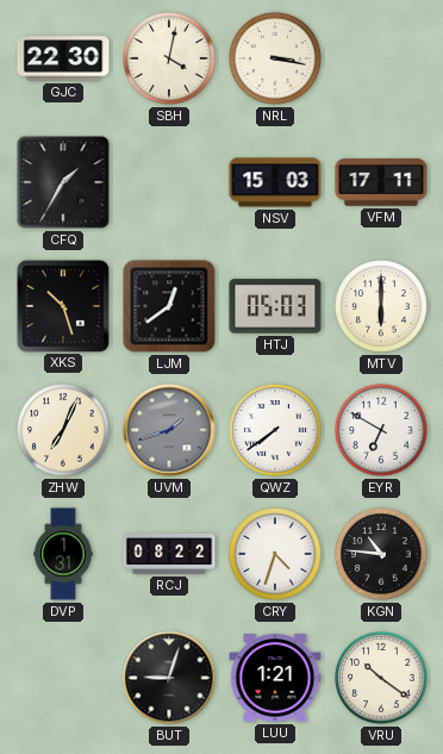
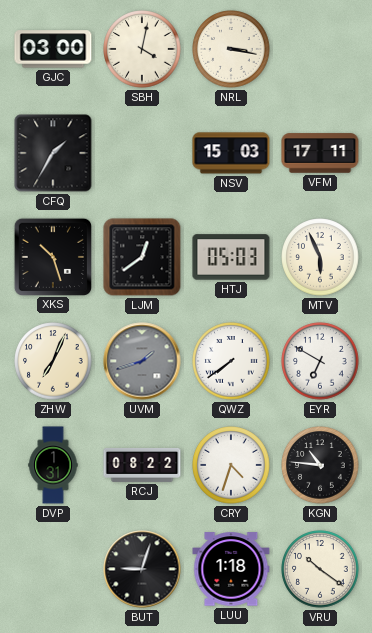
GJC: 22:30 -> 03:00
MTV: 6:00 -> 5:56
LUU: 1:21 -> 1:18
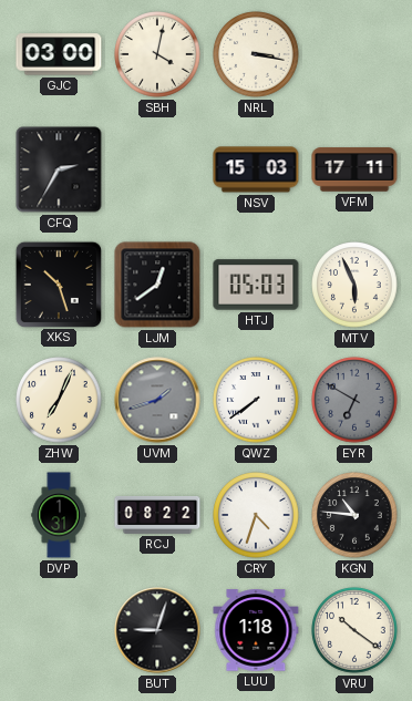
CFQ: 1:35 -> 2:35
EYR dial: white -> grey
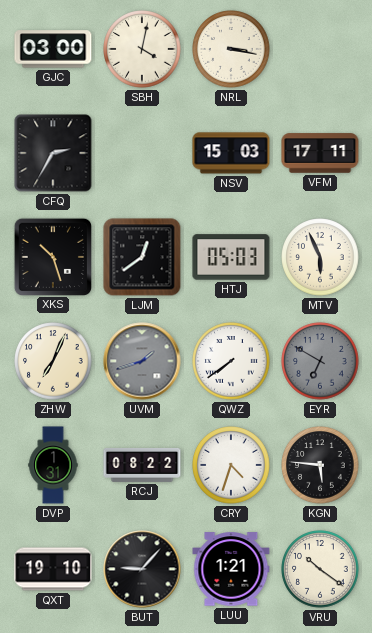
KGN: 10:46 -> 5:46
QXT: none -> 19:10
BUT: 9:03 -> 9:07
LUU: 1:18 -> 1:21
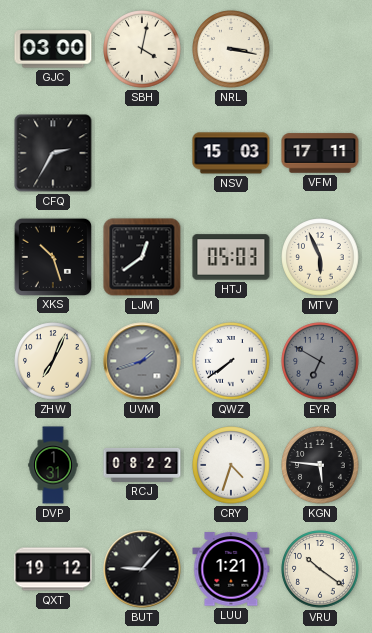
QXT: 19:10 -> 19:12
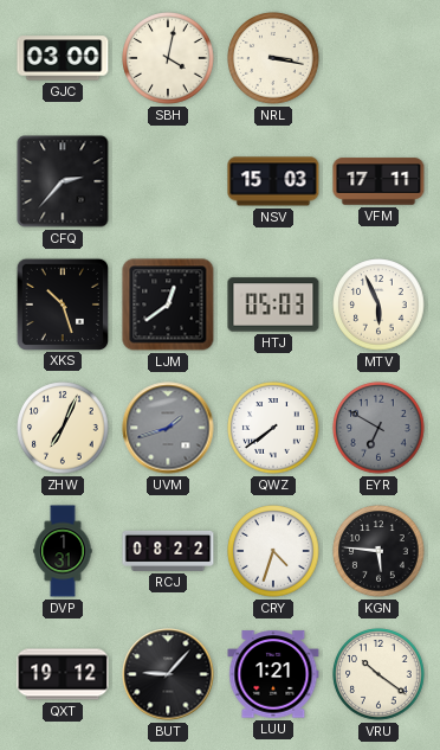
CFQ: 2:35 -> 2:37
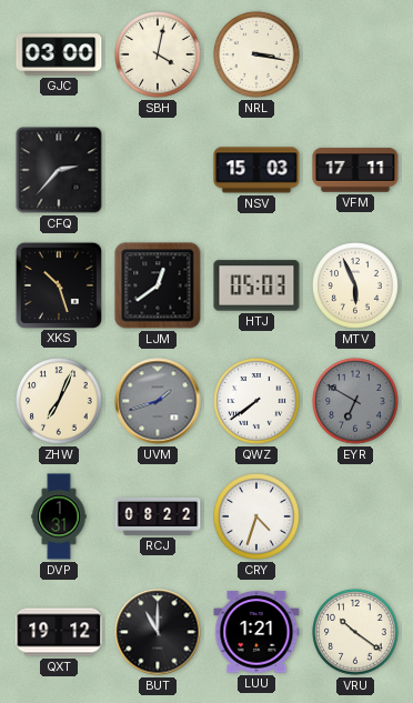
KGN: 5:46 -> none
BUT: 9:07 -> 11:00
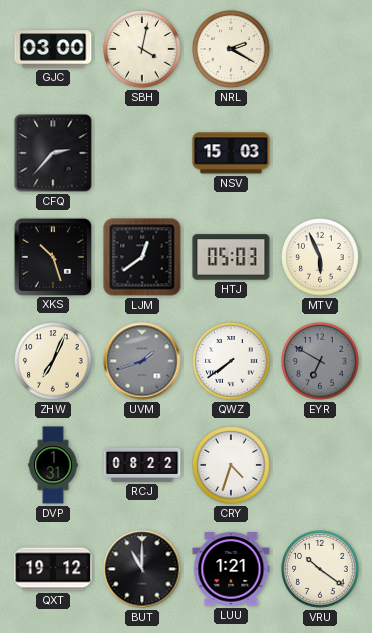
NRL: 3:17 -> 2:20
VFM: 17:11 -> none
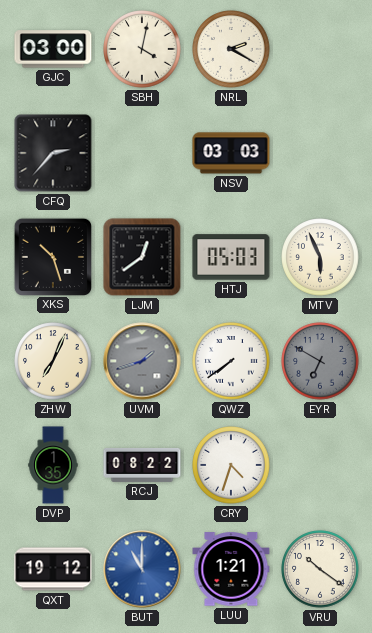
NSV: 15:03 -> 03:03
DVP: 1:31 -> 1:35
BUT dial: black -> blue
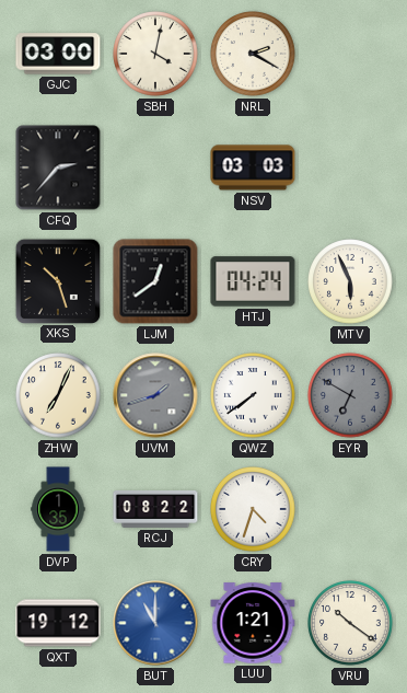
HTJ: 05:03 -> 04:24
